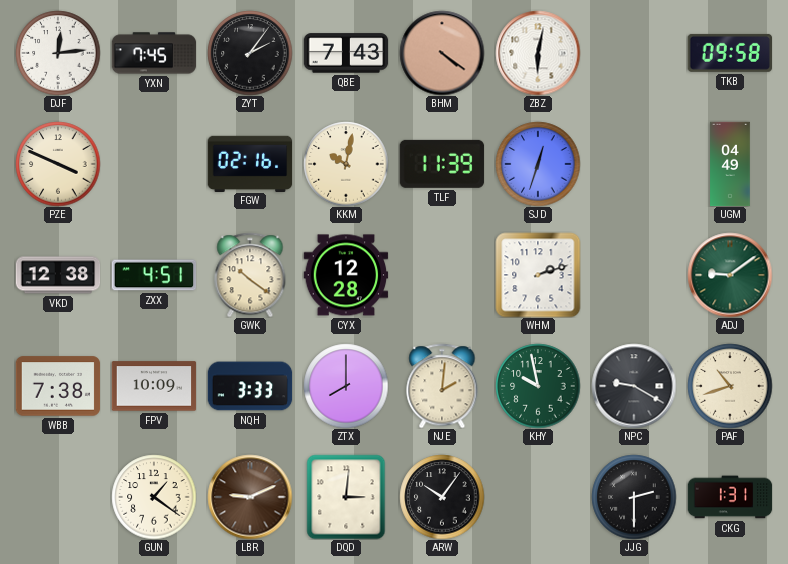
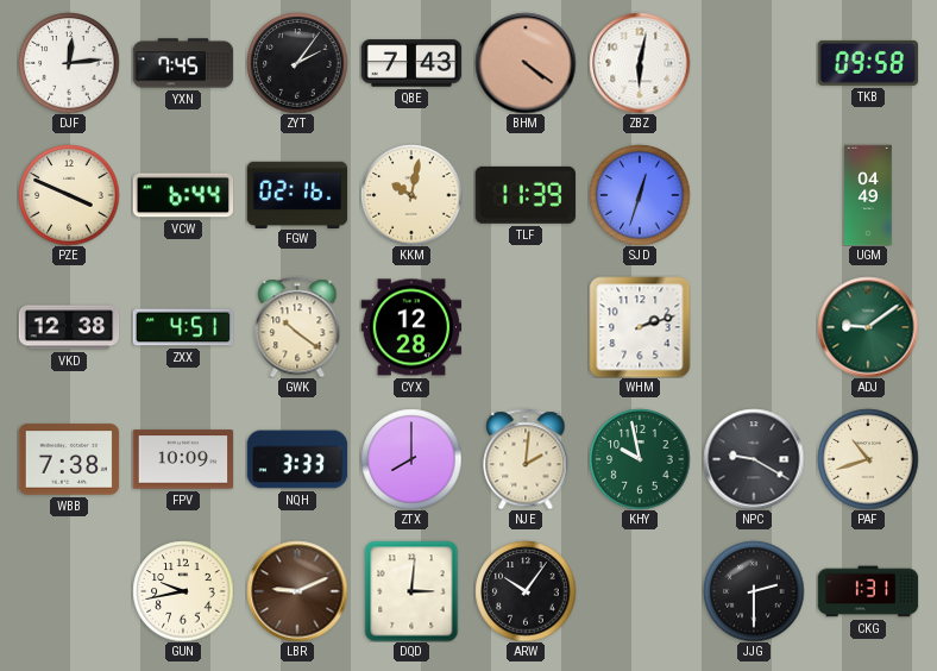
VCW: none -> 6:44
GUN: 1:21 -> 9:43
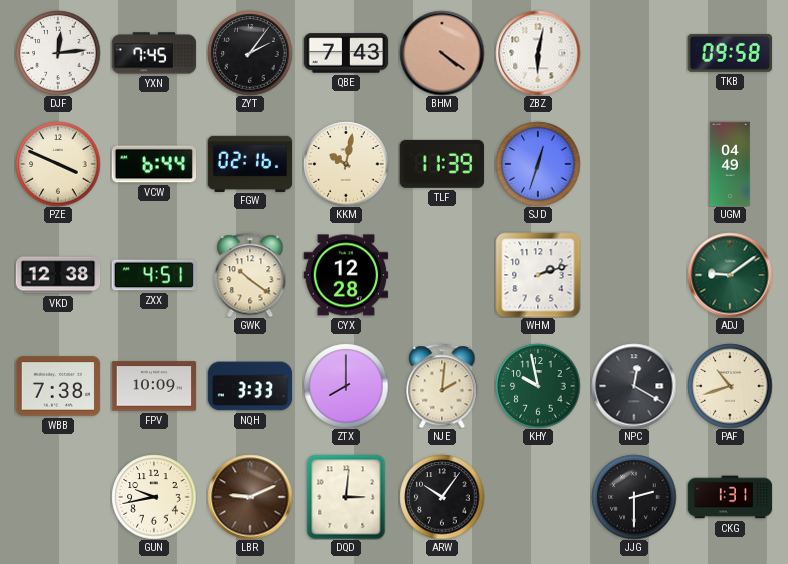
NPC: 9:20 -> 12:20
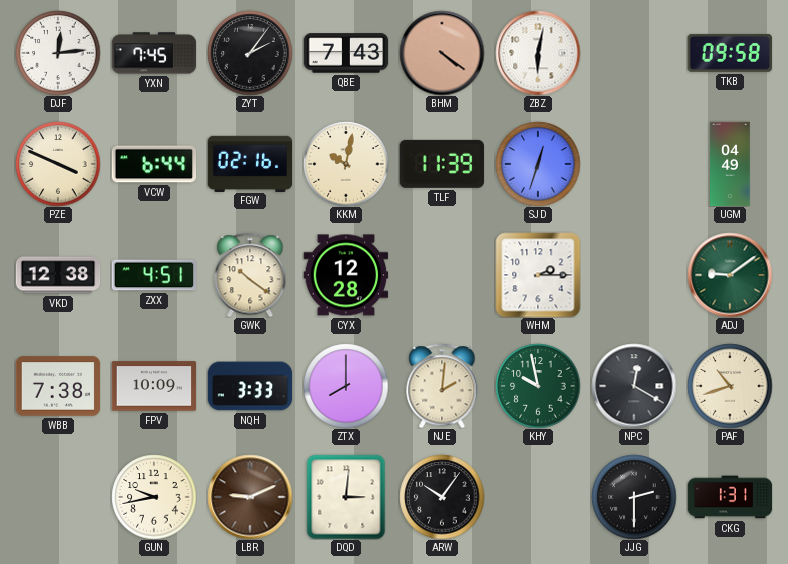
WHM: 2:12 -> 2:15
